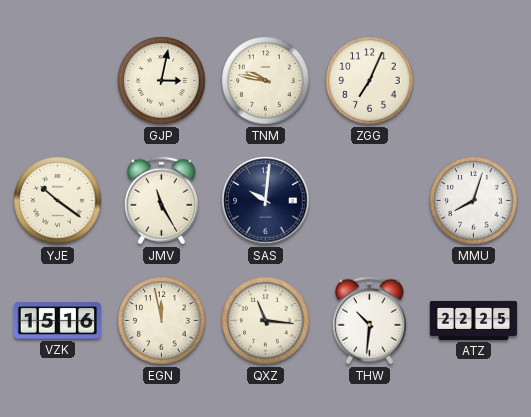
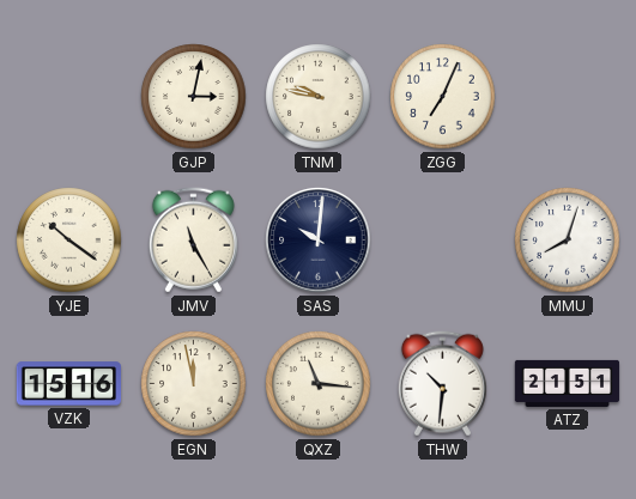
ATZ: 22:25 -> 21:51
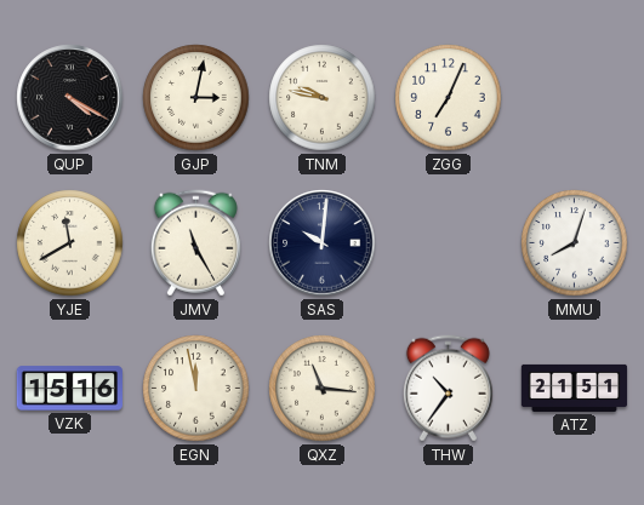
QUP: none -> 4:20
YJE: 10:21 -> 11:40
THW: 10:31 -> 10:36
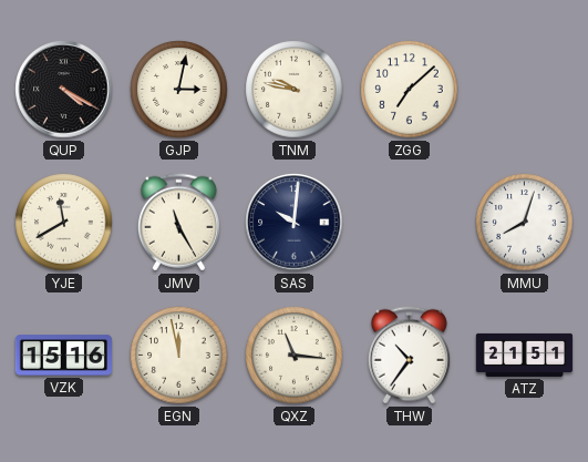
ZGG: 7:04 -> 7:08
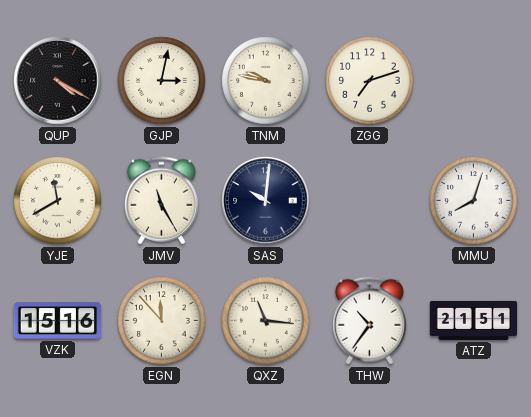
ZGG: 7:08 -> 7:12
EGN: 11:58 -> 11:53
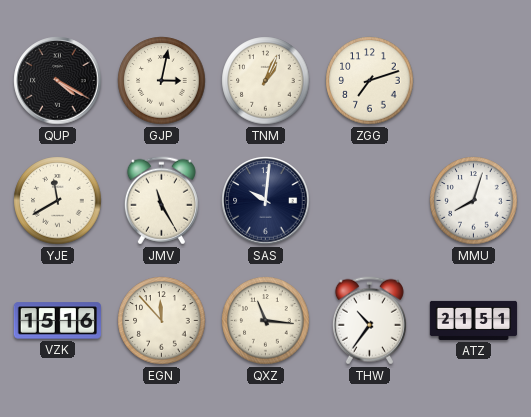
TNM: 9:47 -> 1:04
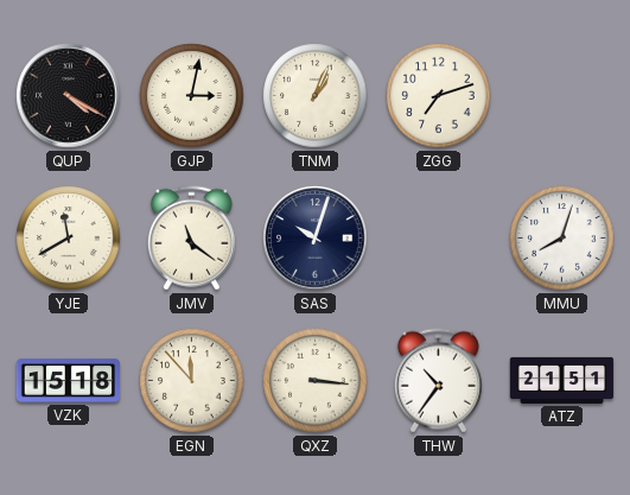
JMV: 11:25 -> 11:21
SAS: 10:01 -> 10:03
VZK: 15:16 -> 15:18
QXZ: 11:16 -> 3:16
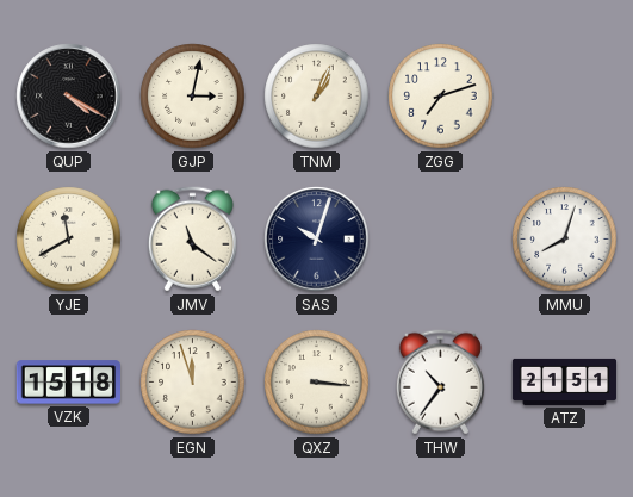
EGN: 11:53 -> 11:57
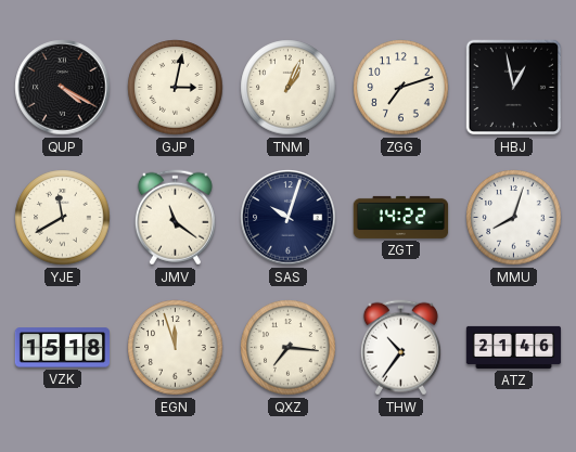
HBJ: none -> 12:58
ZGT: none -> 14:22
QXZ: 3:16 -> 7:16
ATZ: 21:51 -> 21:46
